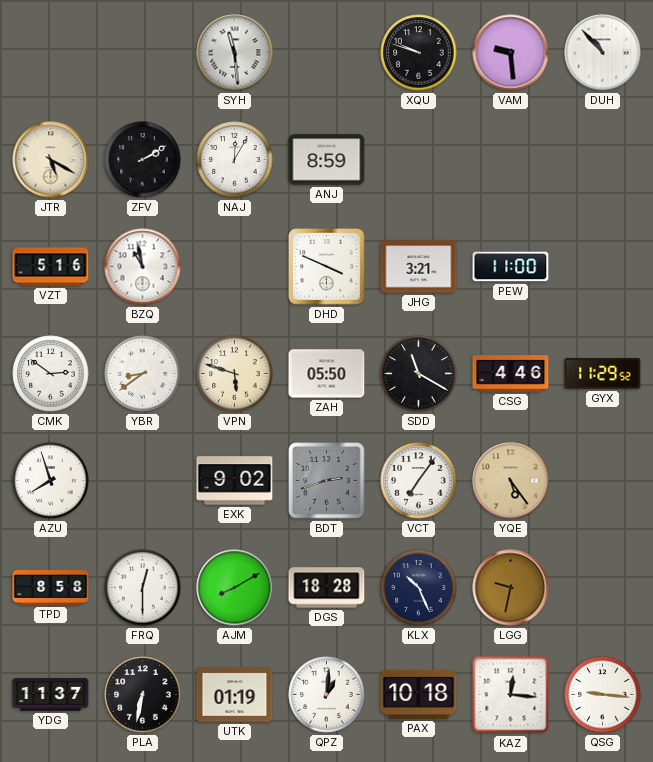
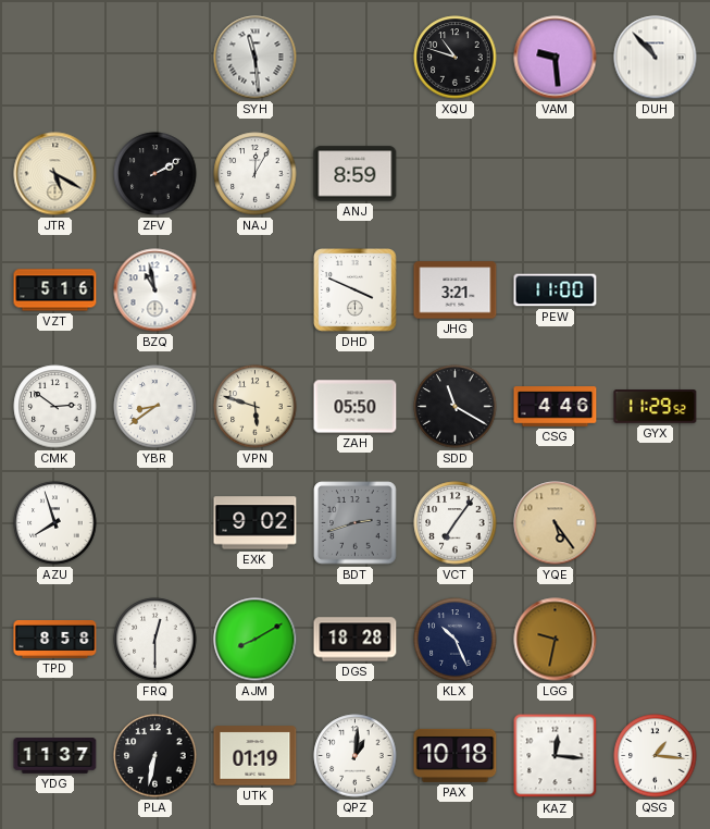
XQU: 9:48 -> 10:48
QSG: 9:16 -> 1:16
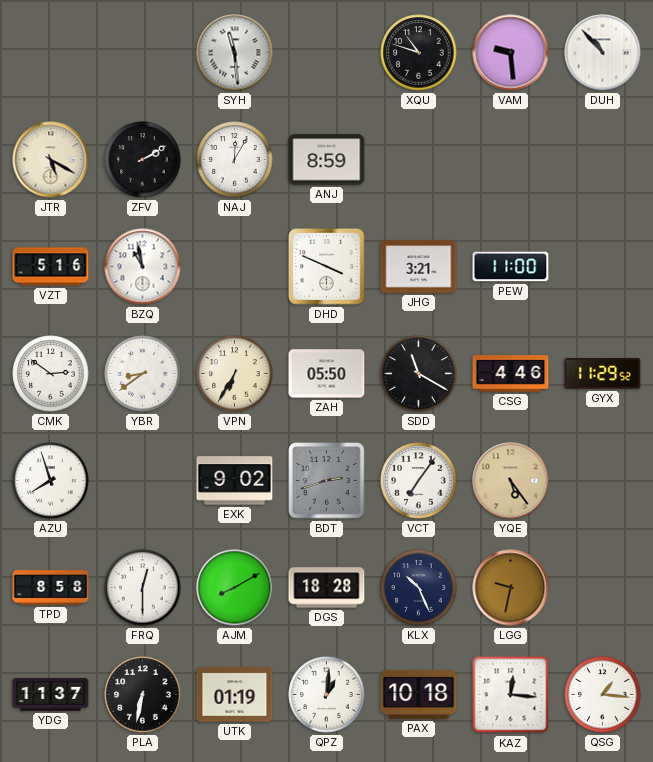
VPN: 5:48 -> 6:35
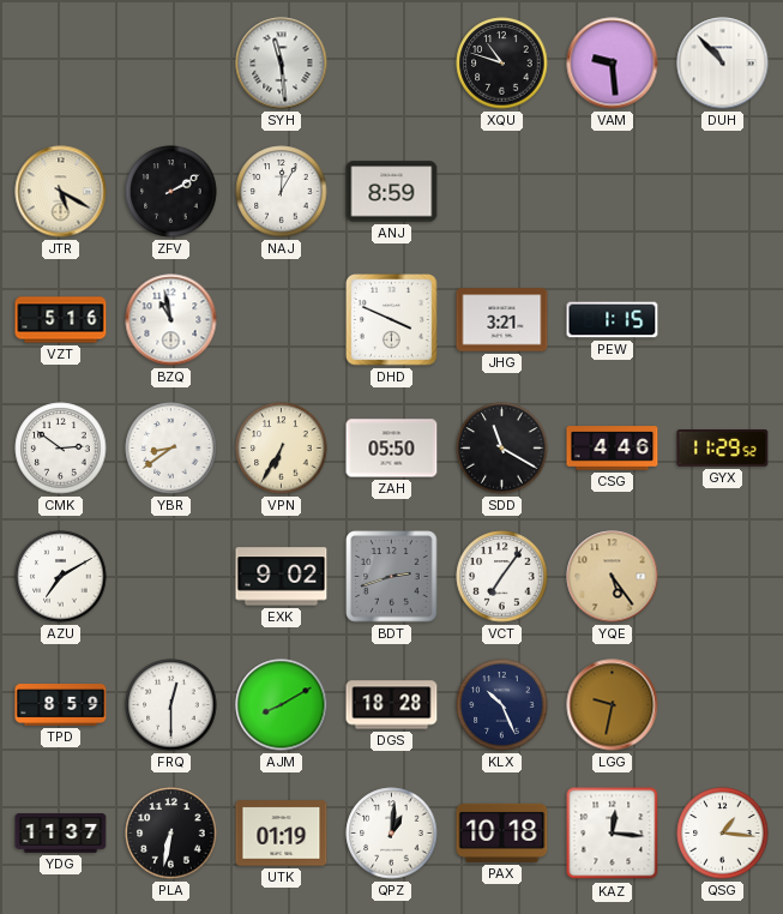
PEW: 11:00 -> 1:15
AZU: 7:57 -> 7:10
TPD: 8:58 -> 8:59
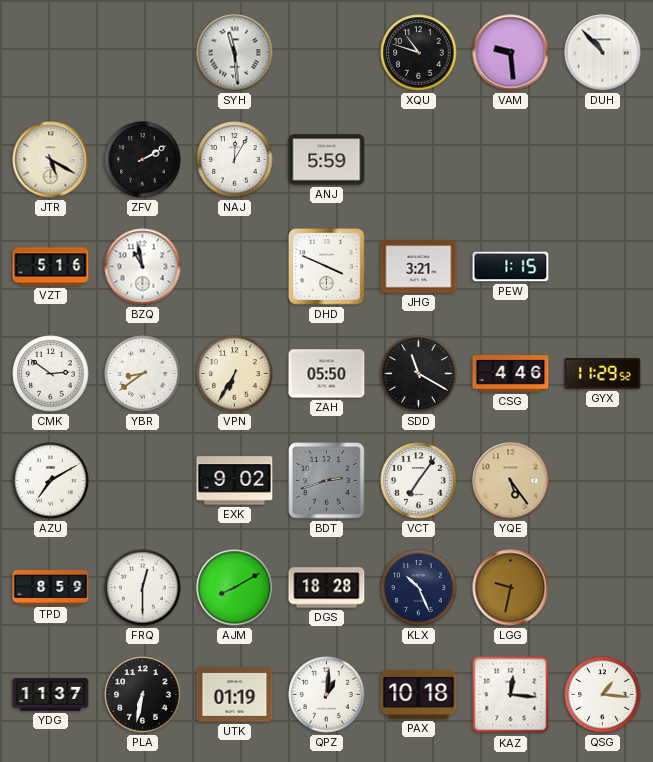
ANJ: 8:59 -> 5:59
